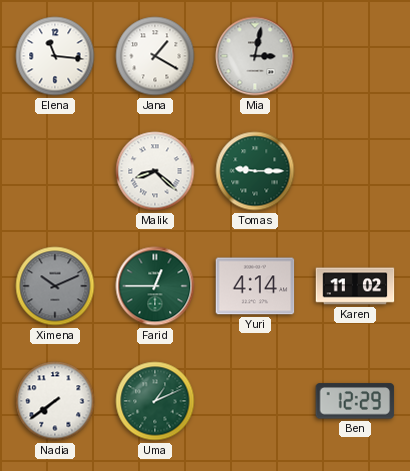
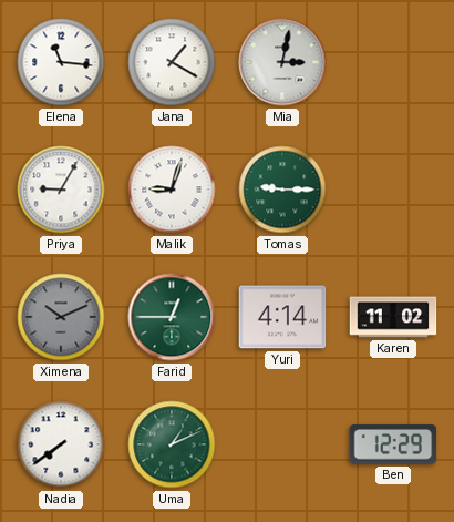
Priya: none -> 9:05
Malik: 8:22 -> 9:03
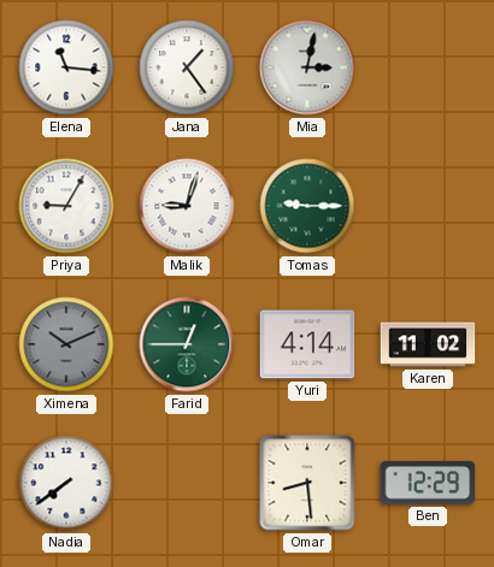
Jana: 1:20 -> 1:24
Uma: 1:11 -> none
Omar: none -> 8:29
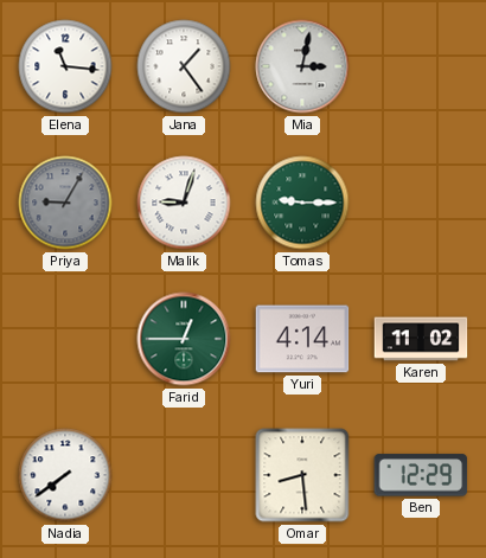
Priya dial: white -> grey
Ximena: 10:11 -> none
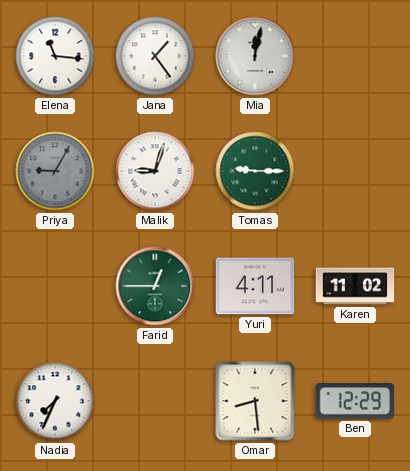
Mia: 3:02 -> 12:02
Yuri: 4:14 -> 4:11
Nadia: 7:39 -> 7:34
